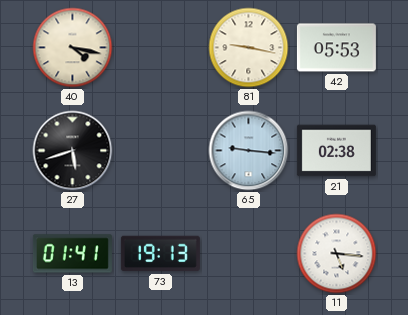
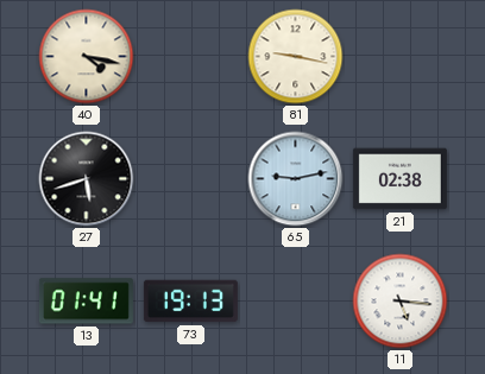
42: 05:53 -> none
65: 9:16 -> 9:13
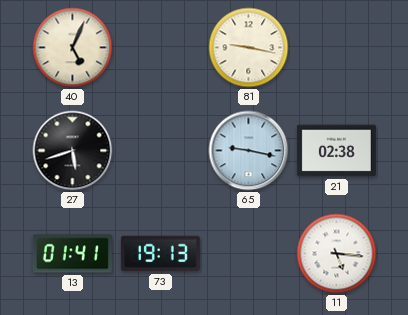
40: 4:17 -> 5:04
65: 9:13 -> 9:17
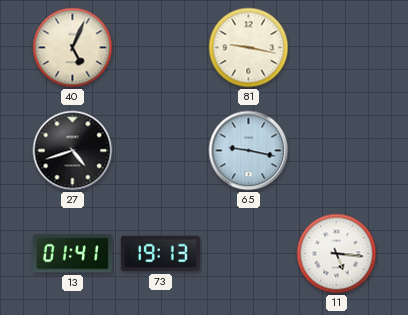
27: 5:42 -> 4:42
21: 02:38 -> none
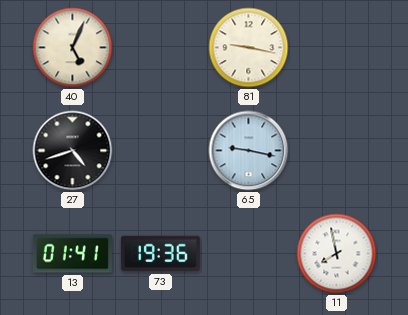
73: 19:13 -> 19:36
11: 5:16 -> 7:58
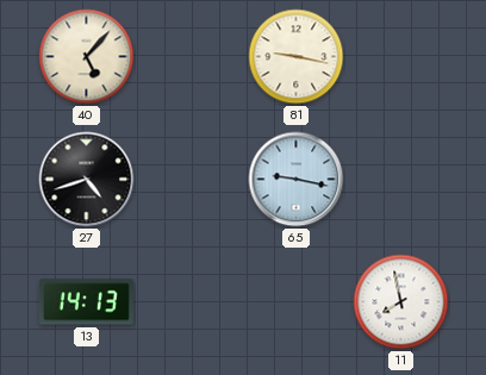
40: 5:04 -> 5:07
13: 01:41 -> 14:13
73: 19:36 -> none
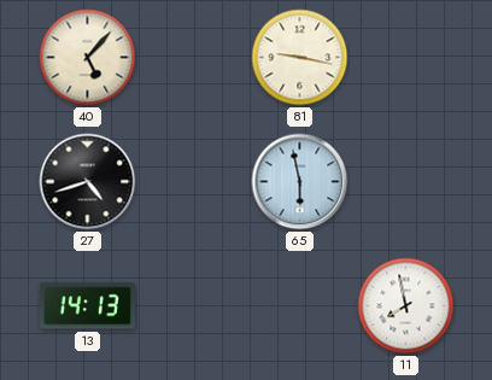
65: 9:17 -> 5:58
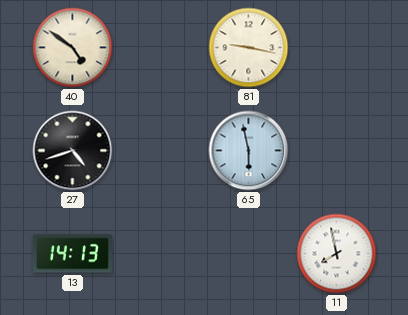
40: 5:07 -> 4:51
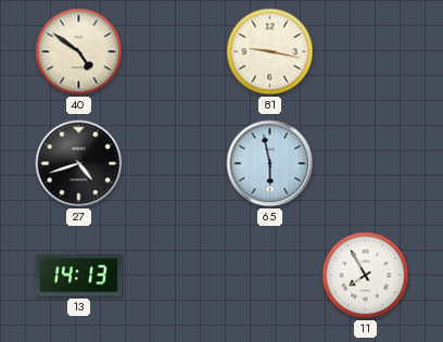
11: 7:58 -> 7:55
